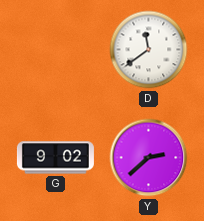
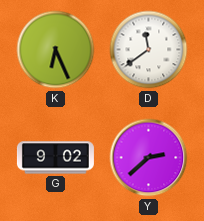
K: none -> 6:26
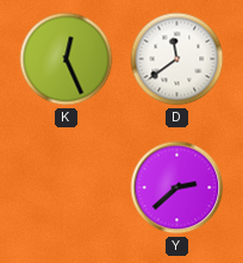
K: 6:26 -> 12:26
G: 9:02 -> none
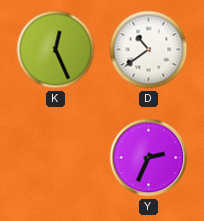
D: 11:39 -> 10:39
Y: 2:38 -> 2:34
